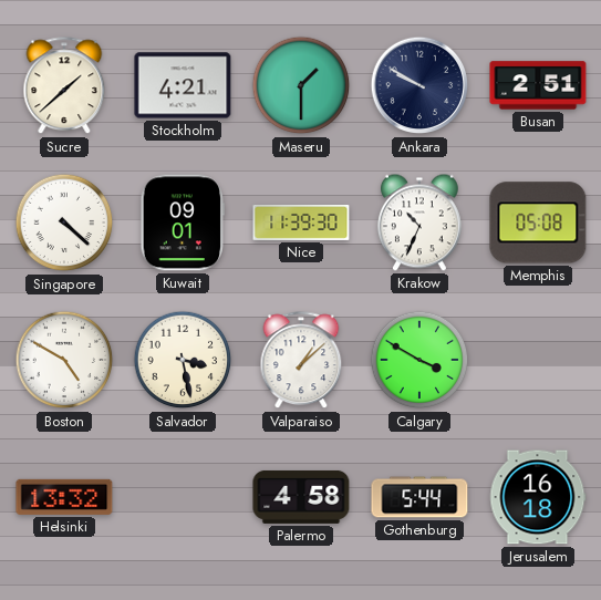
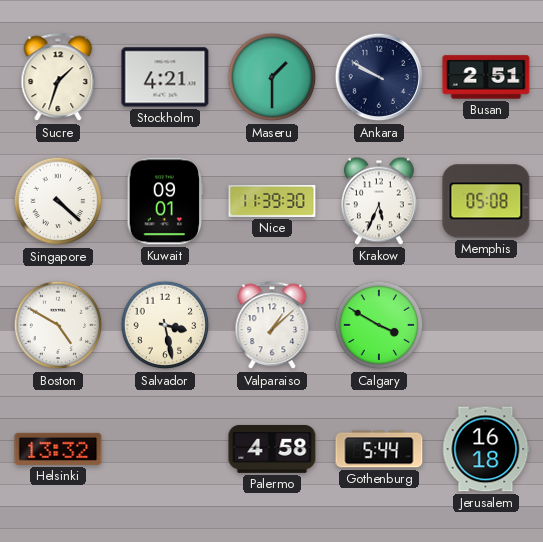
Sucre: 1:38 -> 1:33
Krakow: 10:34 -> 5:34
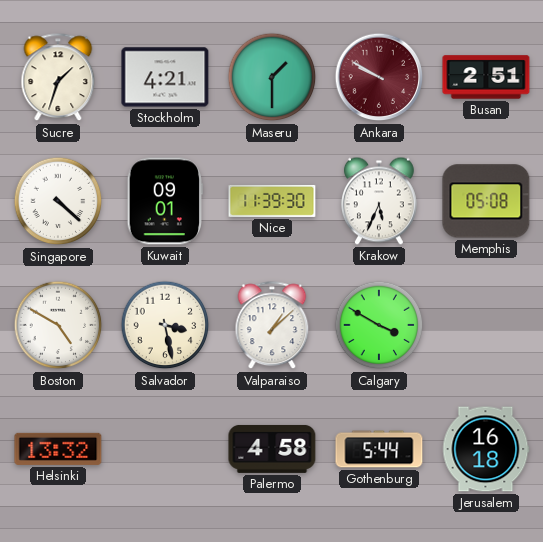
Ankara dial: navy -> burgundy
